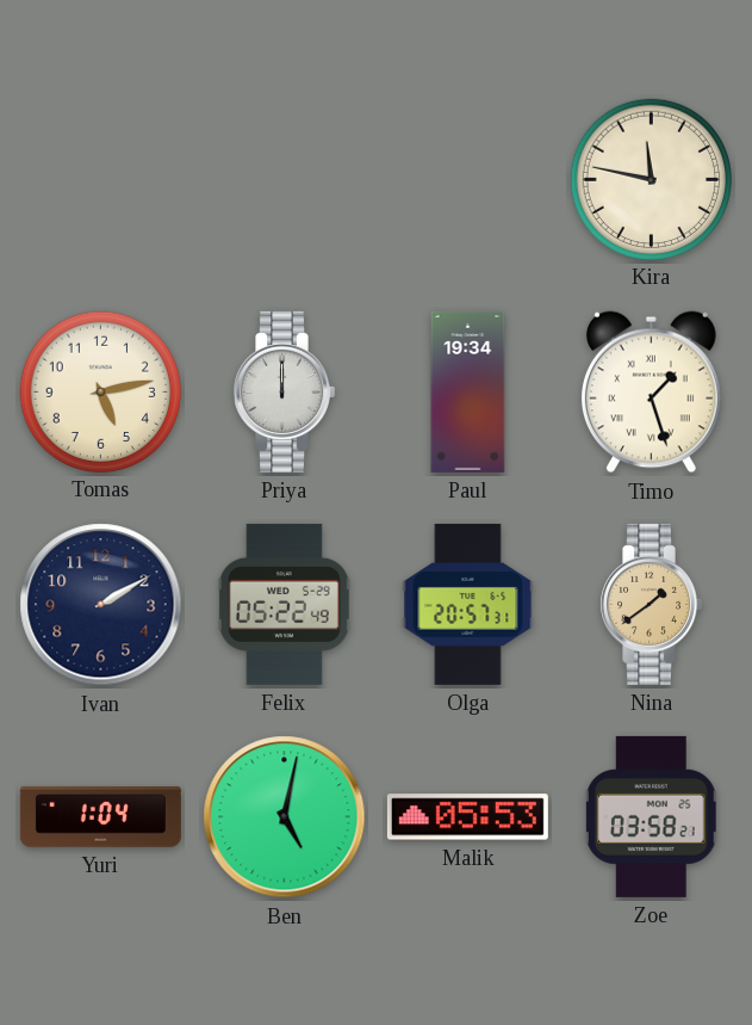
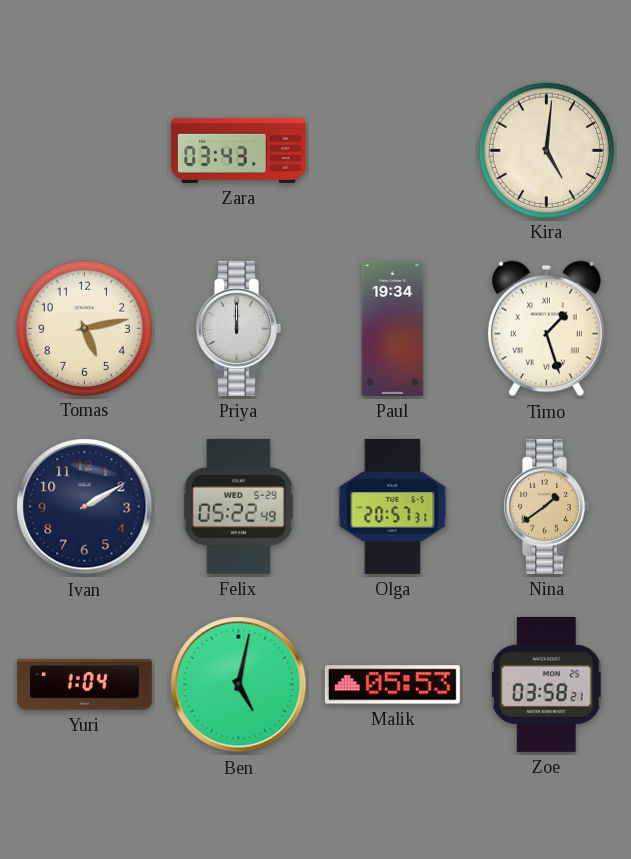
Zara: none -> 03:43
Kira: 11:47 -> 5:01
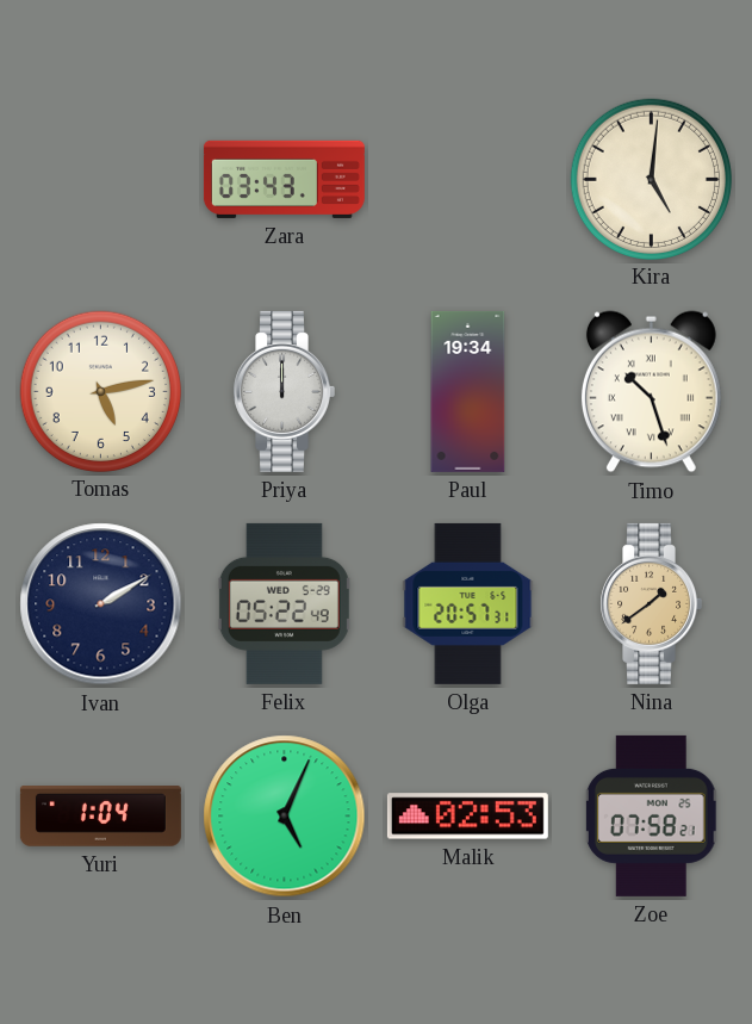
Timo: 1:27 -> 10:27
Ben: 5:02 -> 5:04
Malik: 05:53 -> 02:53
Zoe: 03:58 -> 07:58
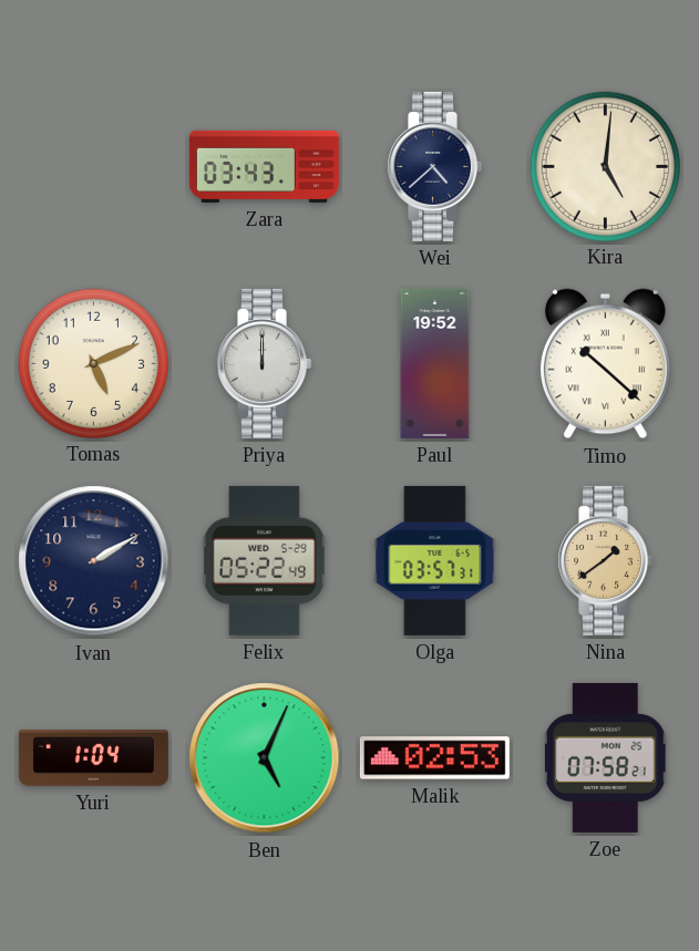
Wei: none -> 4:38
Tomas: 5:13 -> 5:11
Paul: 19:34 -> 19:52
Timo: 10:27 -> 10:22
Olga: 20:57 -> 03:57
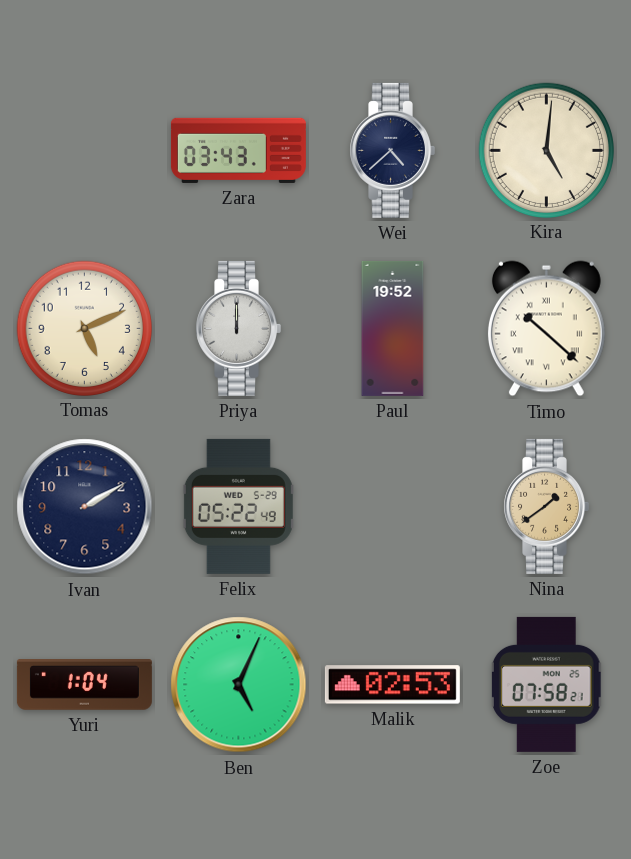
Olga: 03:57 -> none
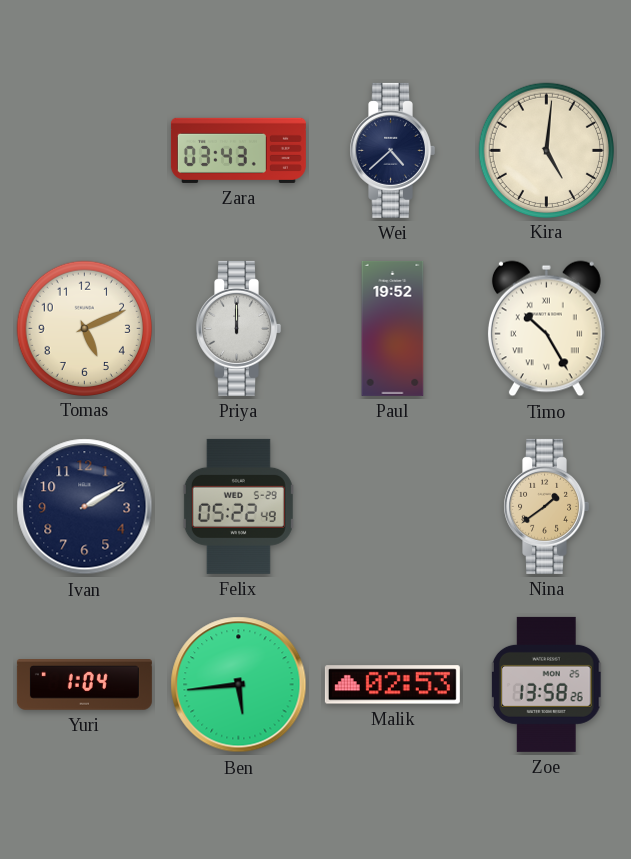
Timo: 10:22 -> 10:25
Ben: 5:04 -> 5:44
Zoe: 07:58 -> 13:58
